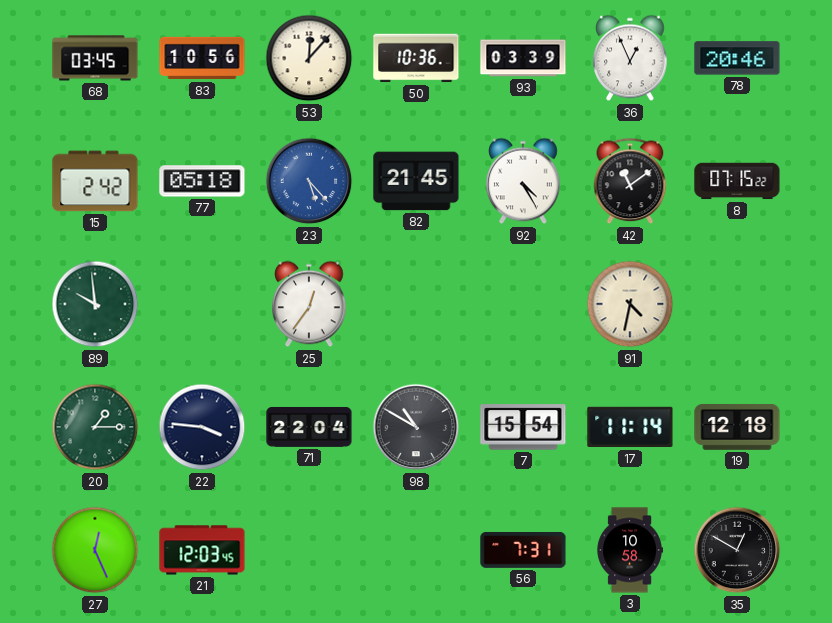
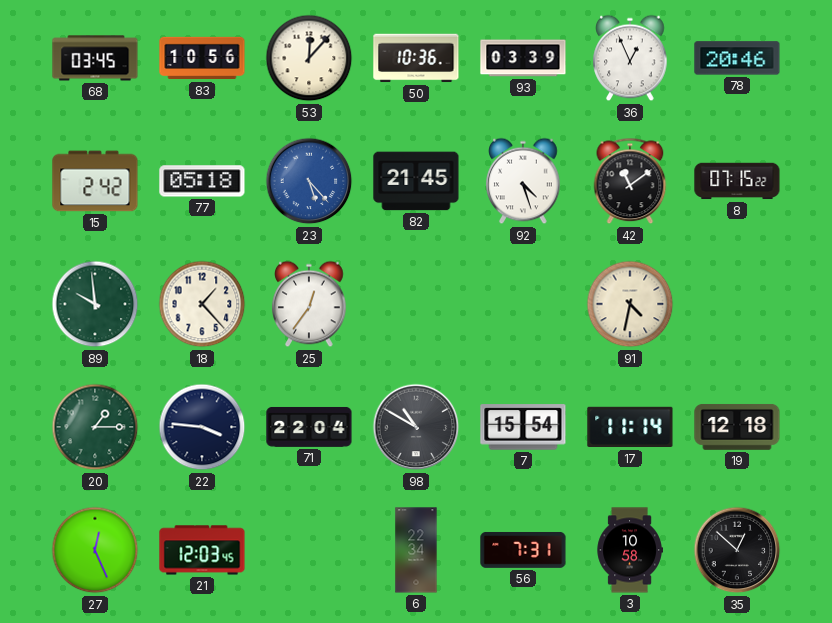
92: 4:25 -> 4:27
18: none -> 1:23
6: none -> 22:34
35: 12:50 -> 12:52
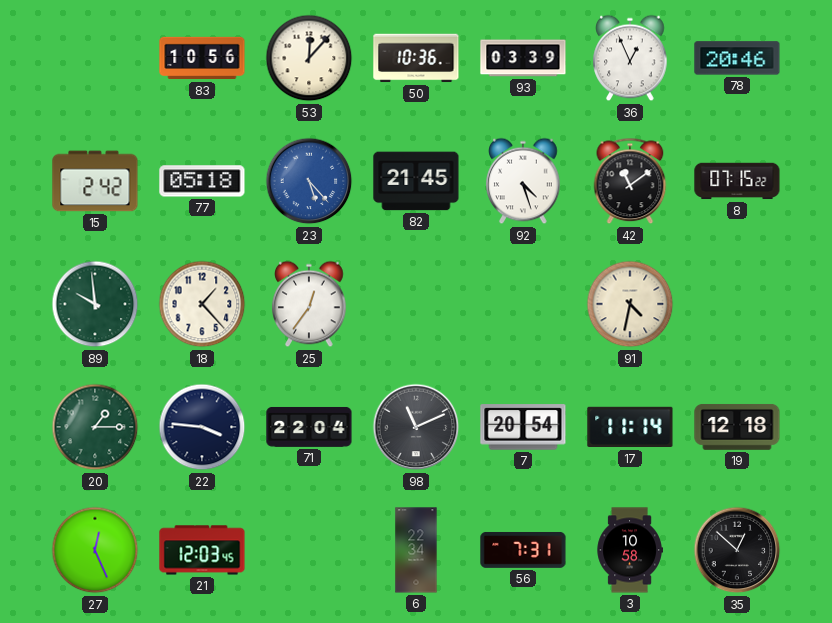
68: 03:45 -> none
98: 10:50 -> 11:11
7: 15:54 -> 20:54
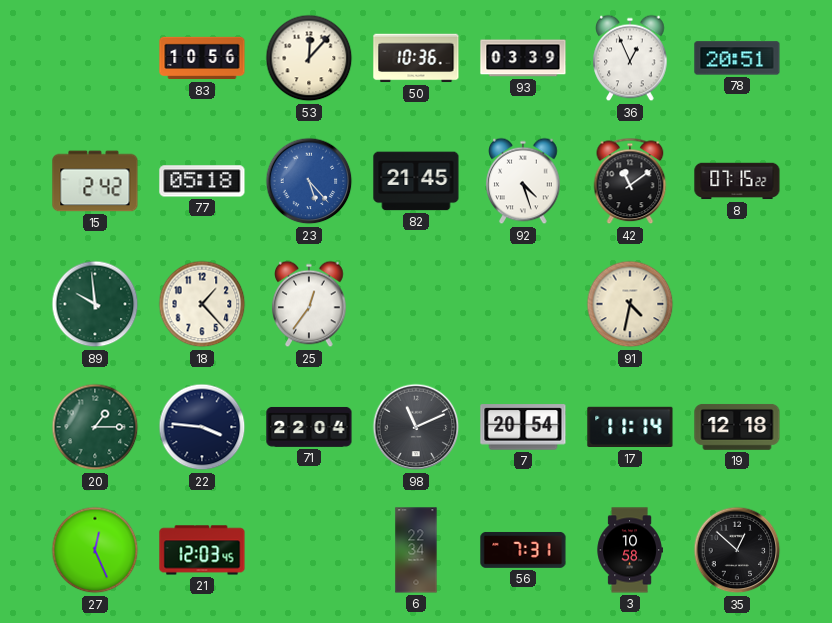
78: 20:46 -> 20:51
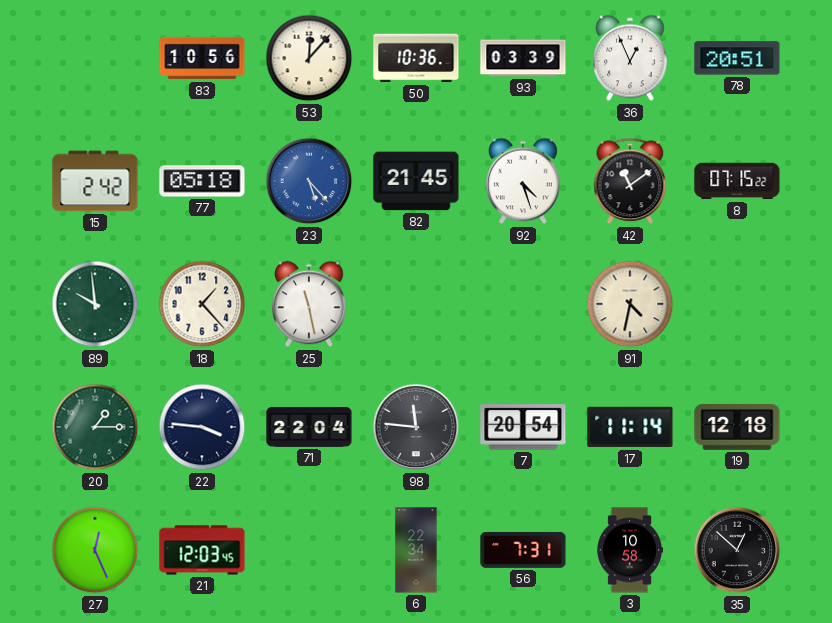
25: 12:36 -> 11:28
98: 11:11 -> 11:46
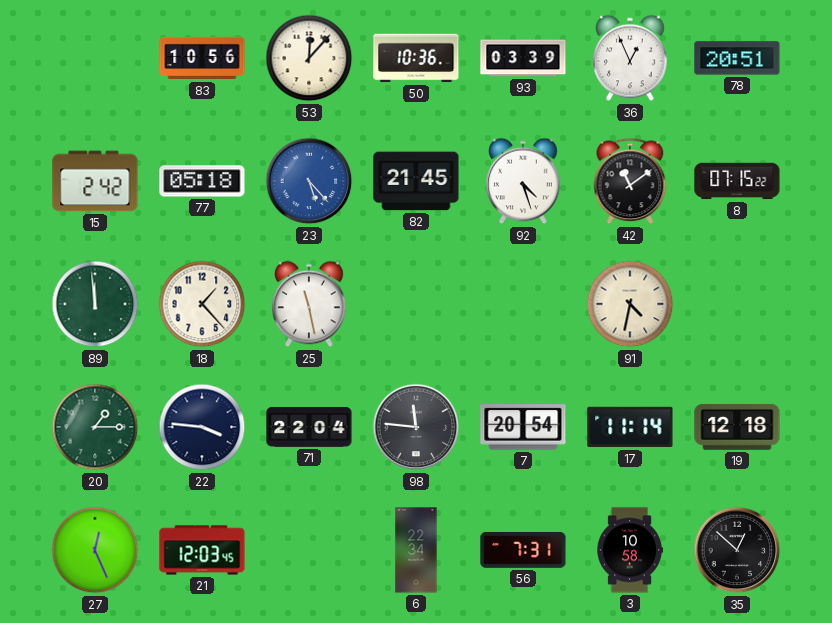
89: 9:59 -> 11:59
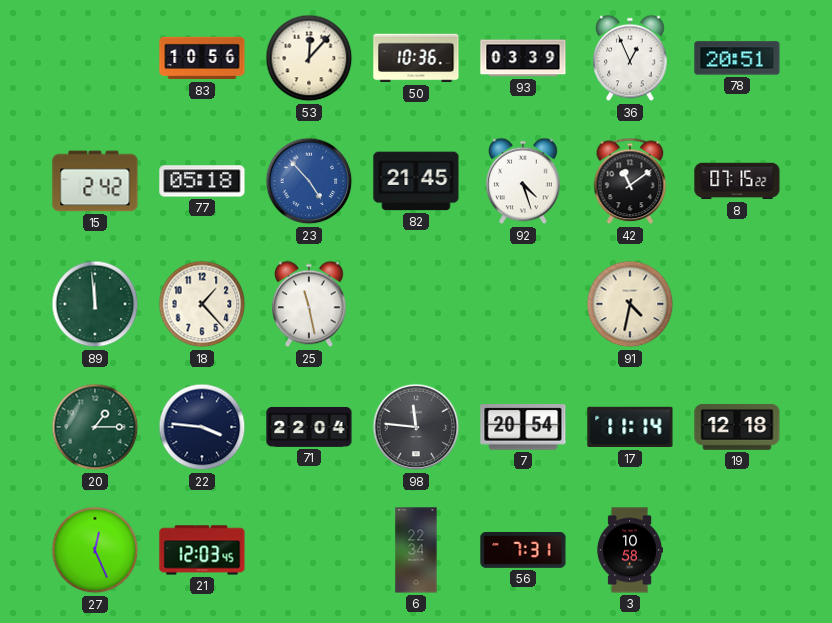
23: 5:23 -> 4:53
35: 12:52 -> none
